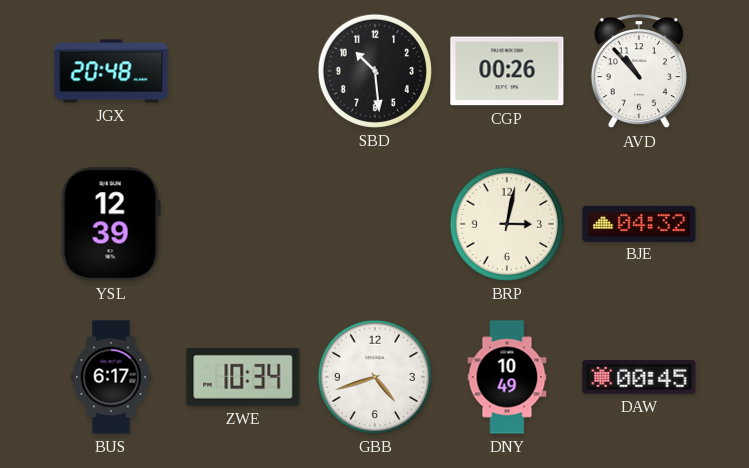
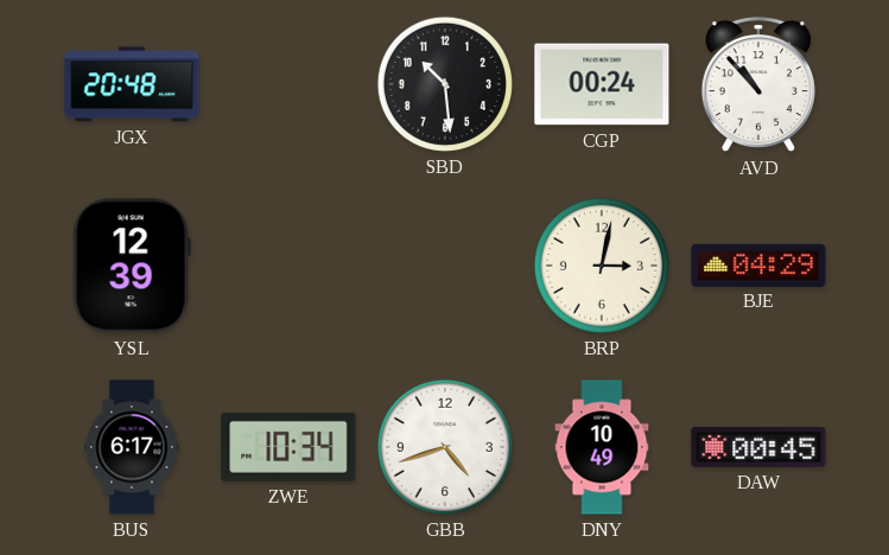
CGP: 00:26 -> 00:24
BJE: 04:32 -> 04:29
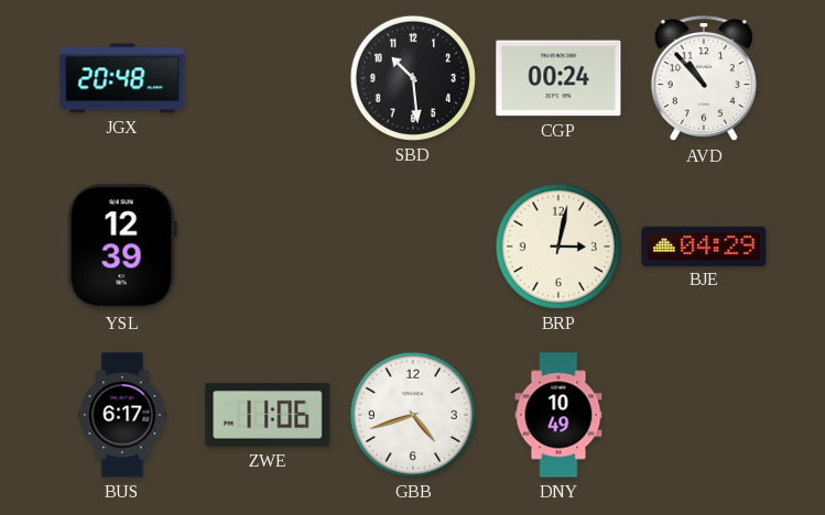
ZWE: 10:34 -> 11:06
DAW: 00:45 -> none
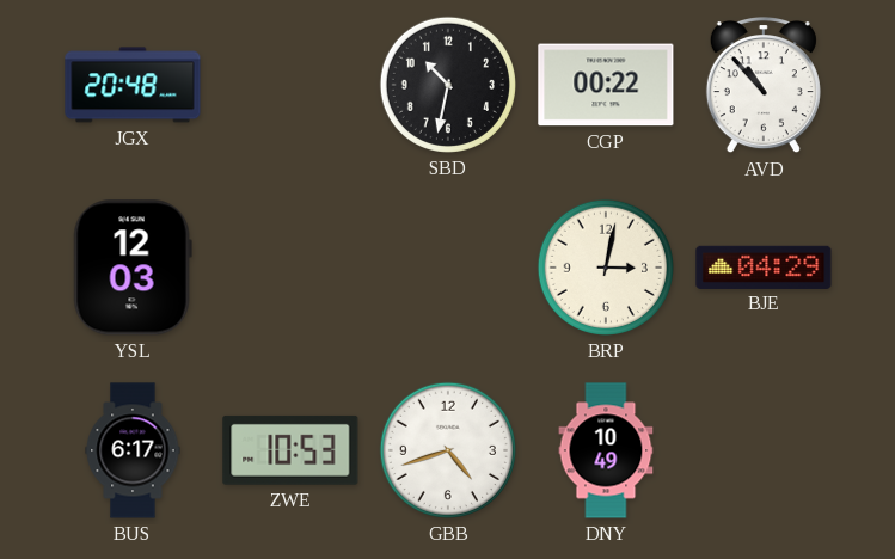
SBD: 10:29 -> 10:32
CGP: 00:24 -> 00:22
YSL: 12:39 -> 12:03
ZWE: 11:06 -> 10:53
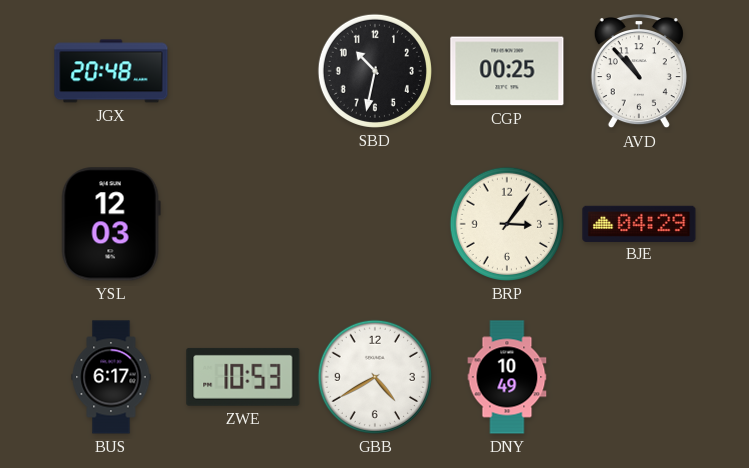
CGP: 00:22 -> 00:25
BRP: 3:02 -> 3:06
GBB: 4:42 -> 4:40
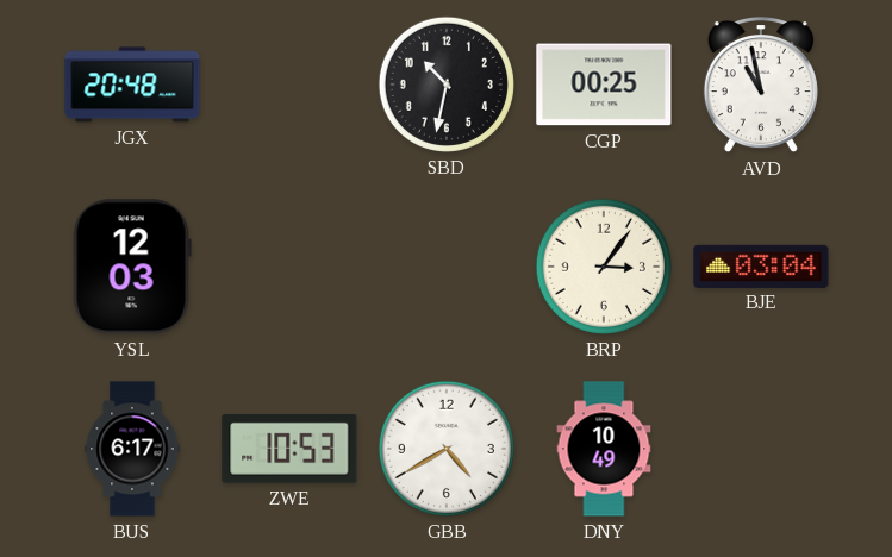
AVD: 10:53 -> 10:58
BJE: 04:29 -> 03:04
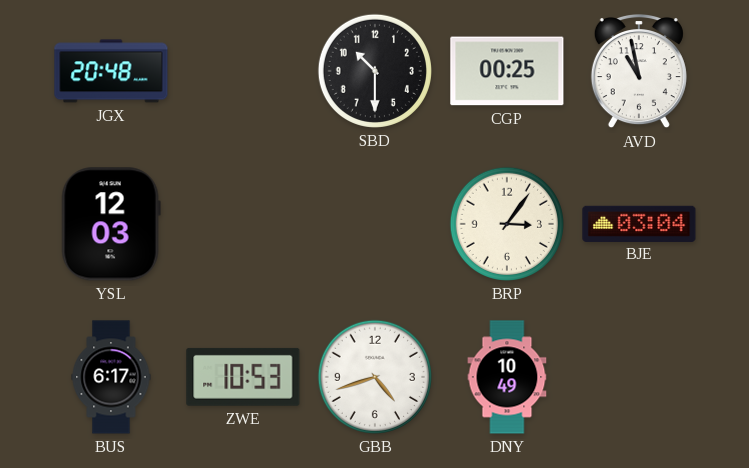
SBD: 10:32 -> 10:30
GBB: 4:40 -> 4:42
